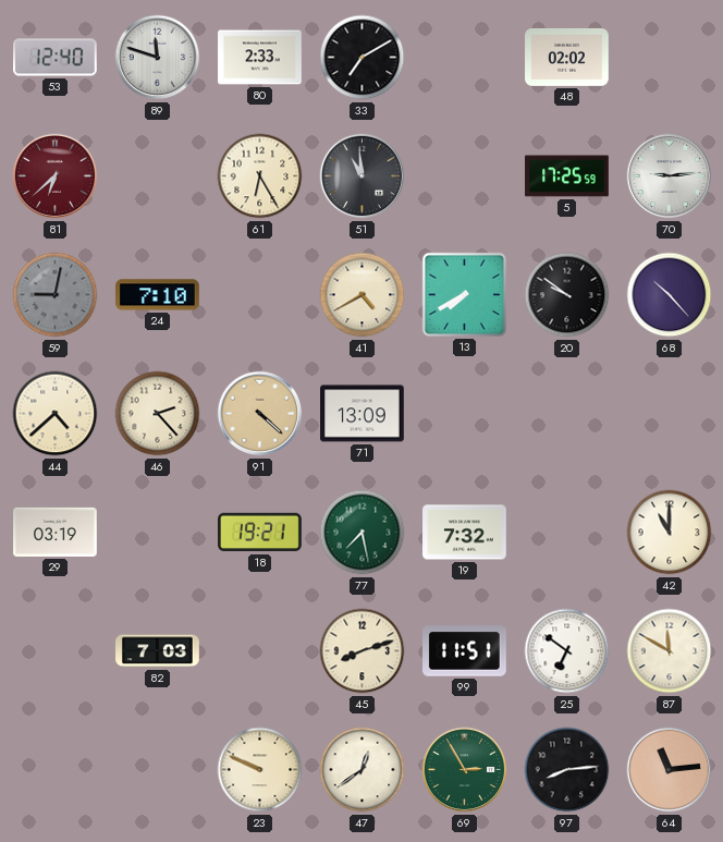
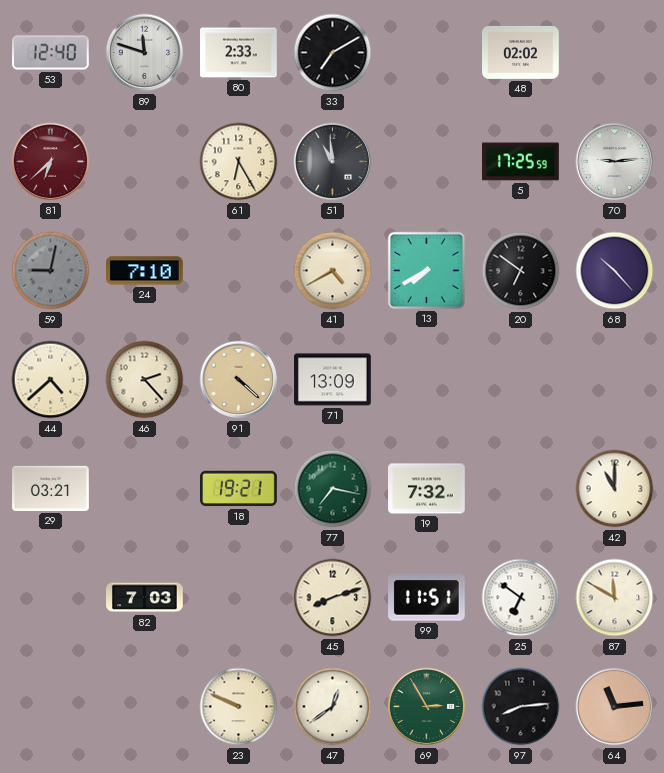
20: 9:51 -> 6:51
29: 03:19 -> 03:21
77: 7:28 -> 7:17
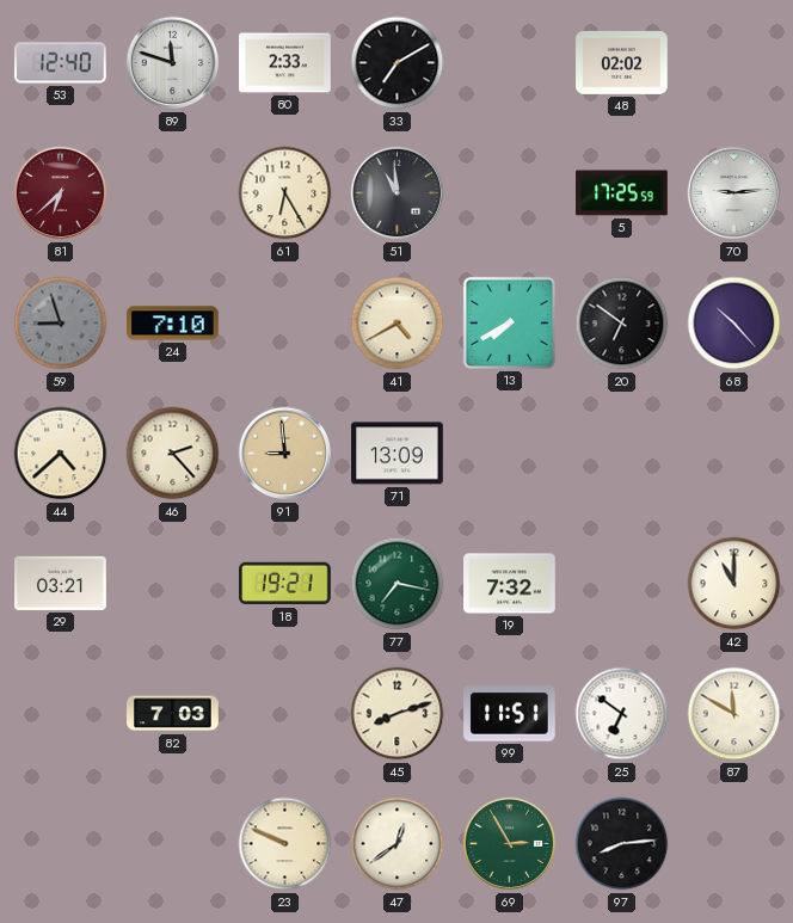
59: 9:02 -> 8:57
91: 4:22 -> 8:59
64: 11:14 -> none
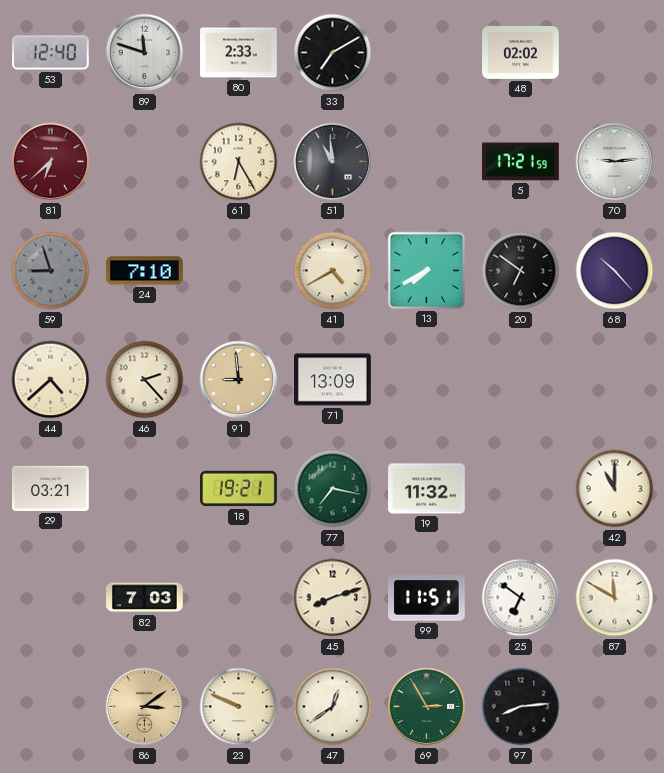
5: 17:25 -> 17:21
19: 7:32 -> 11:32
86: none -> 3:09
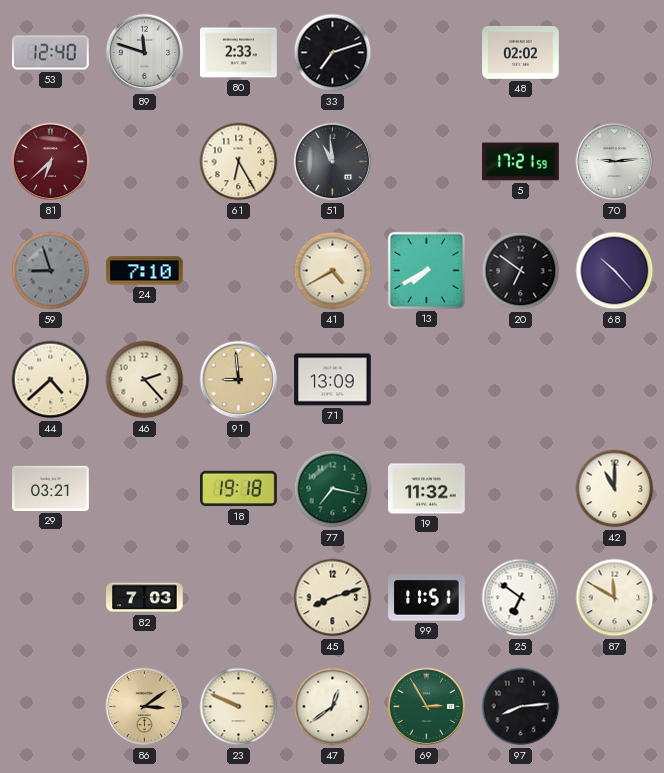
33: 7:10 -> 7:12
18: 19:21 -> 19:18
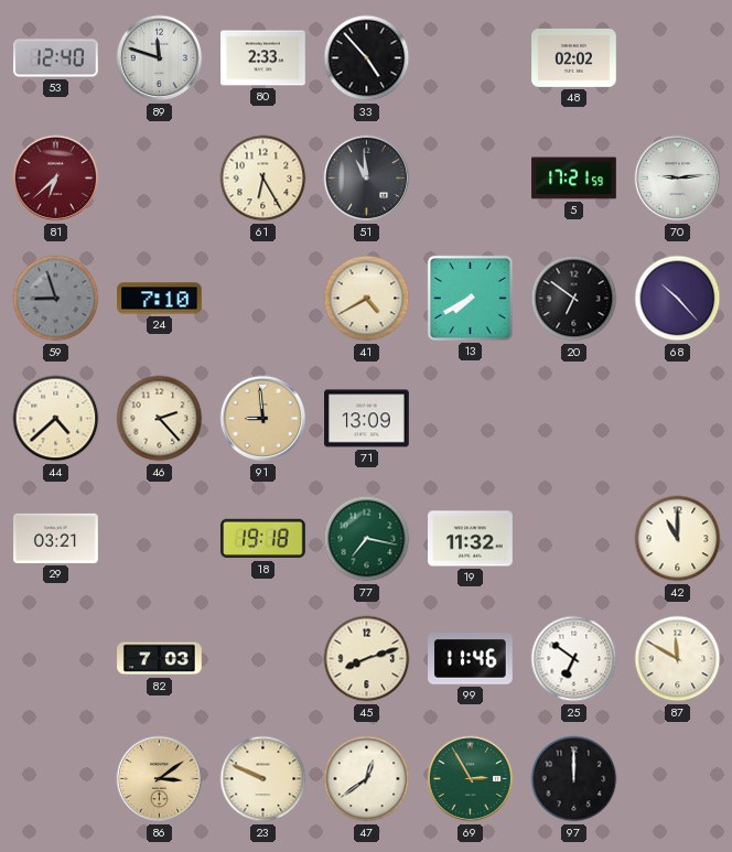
33: 7:12 -> 4:53
99: 11:51 -> 11:46
97: 8:14 -> 12:00
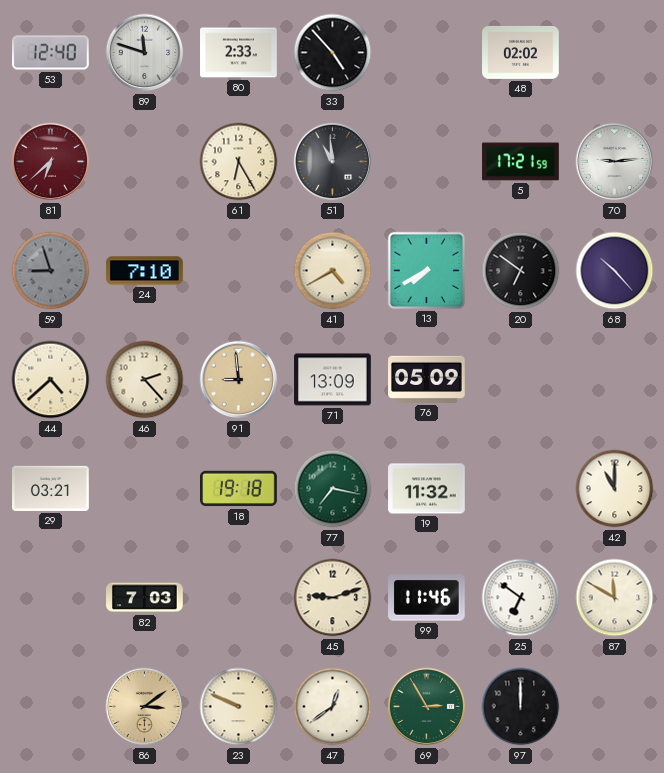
76: none -> 05:09
45: 8:12 -> 9:12
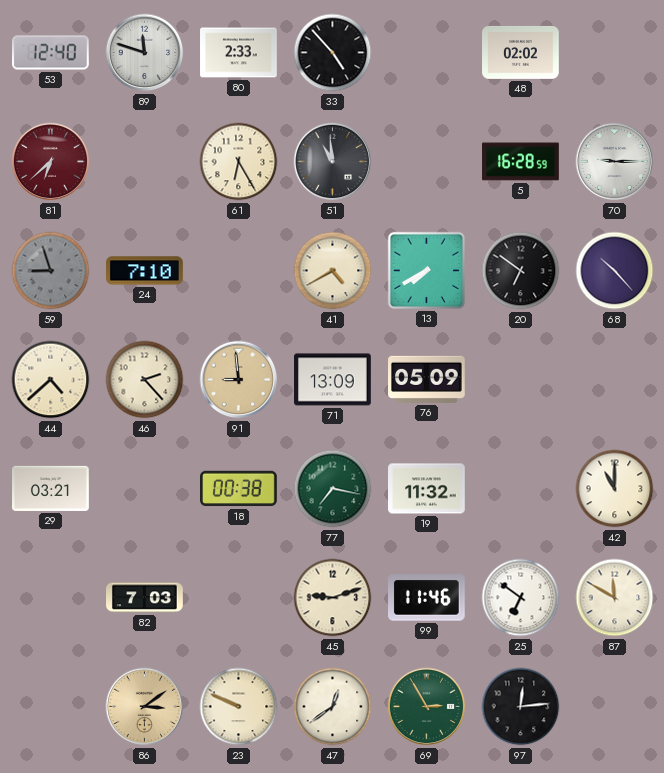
5: 17:21 -> 16:28
70: 9:14 -> 9:15
18: 19:18 -> 00:38
97: 12:00 -> 12:14
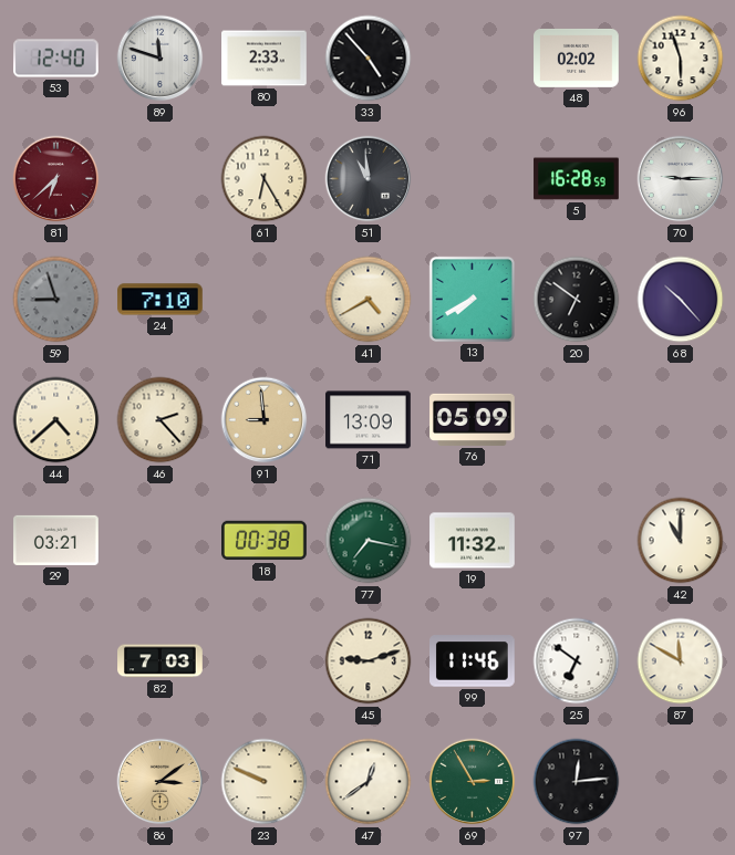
96: none -> 5:57
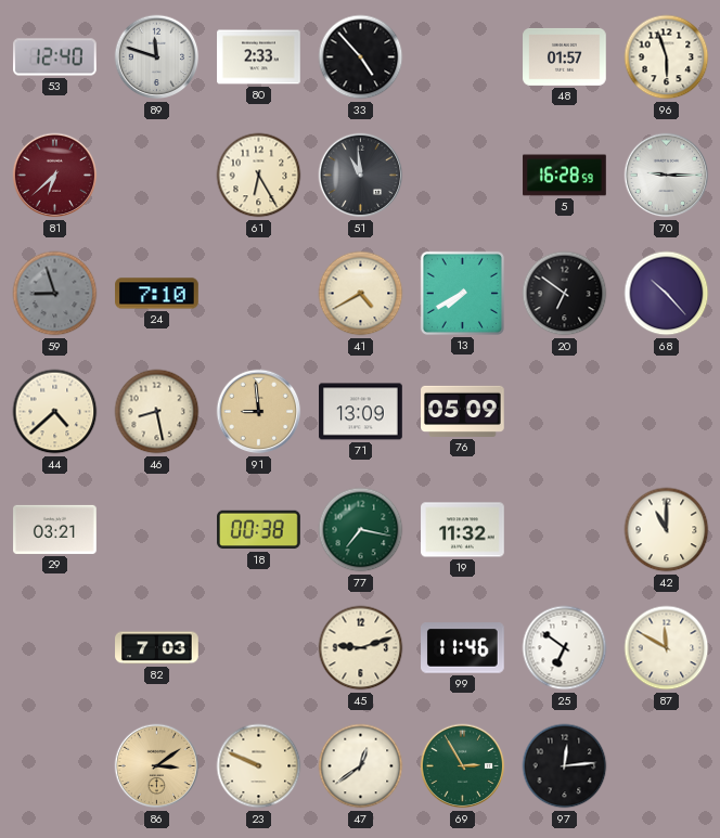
48: 02:02 -> 01:57
46: 2:23 -> 8:28
